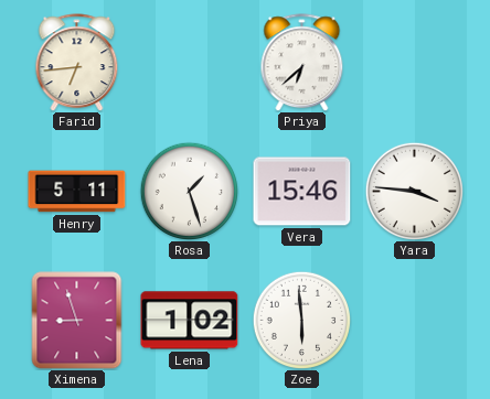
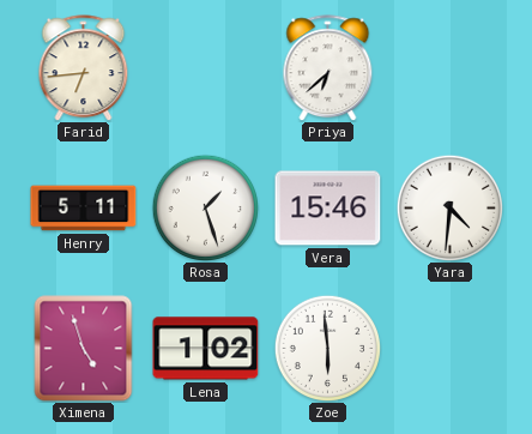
Yara: 3:46 -> 4:31
Ximena: 8:57 -> 4:57
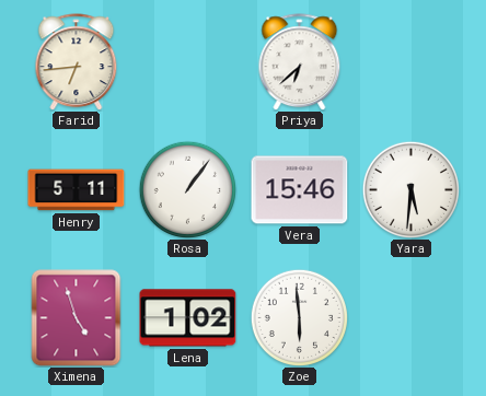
Rosa: 1:27 -> 1:06
Yara: 4:31 -> 5:31
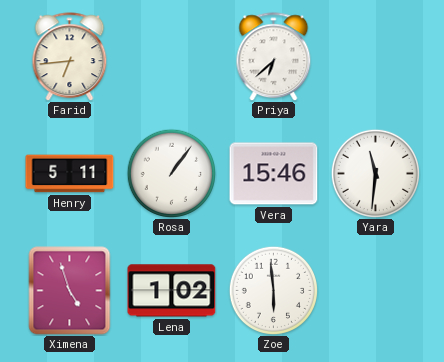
Yara: 5:31 -> 11:31
